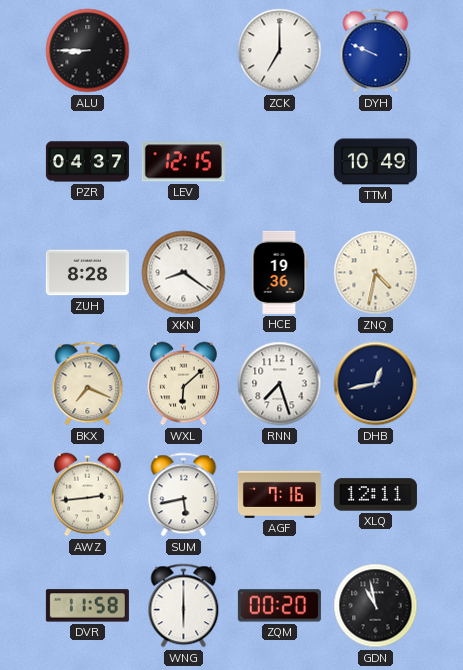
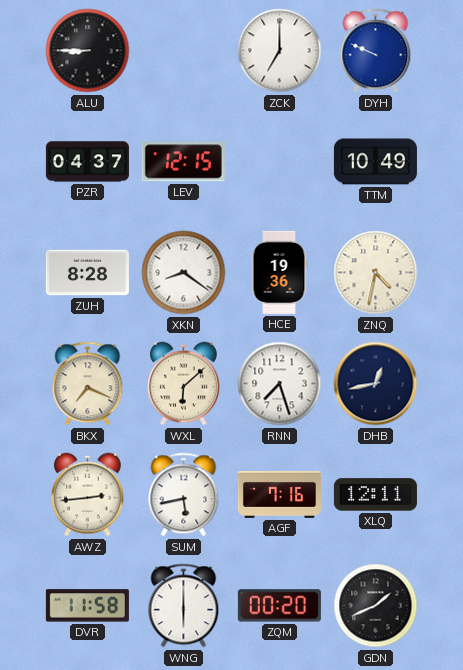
GDN: 10:58 -> 1:41
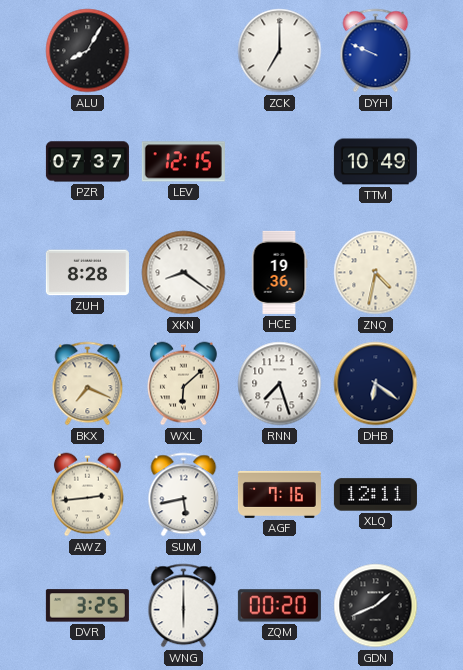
ALU: 8:45 -> 8:05
PZR: 04:37 -> 07:37
DHB: 12:43 -> 6:21
DVR: 11:58 -> 3:25
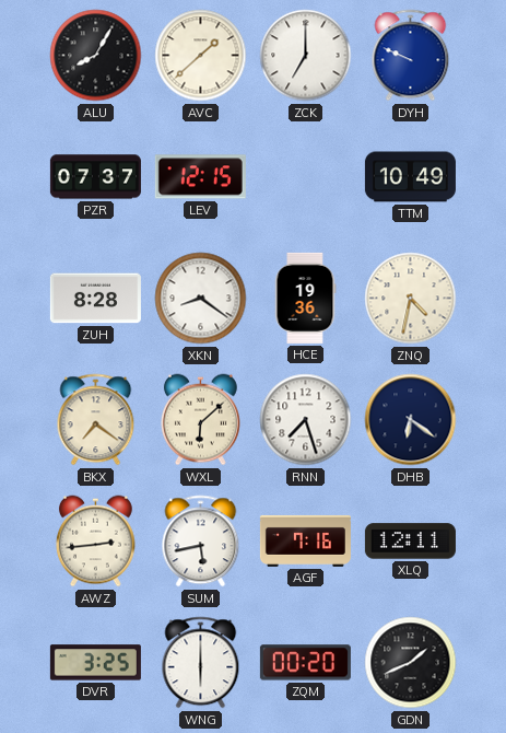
AVC: none -> 1:38
BKX: 7:19 -> 7:21
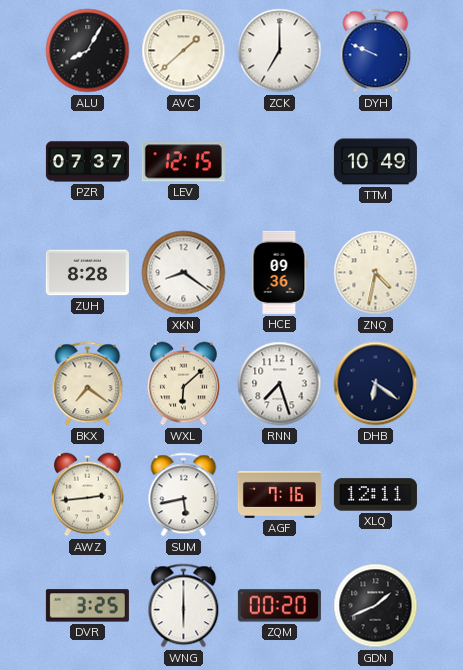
HCE: 19:36 -> 09:36
